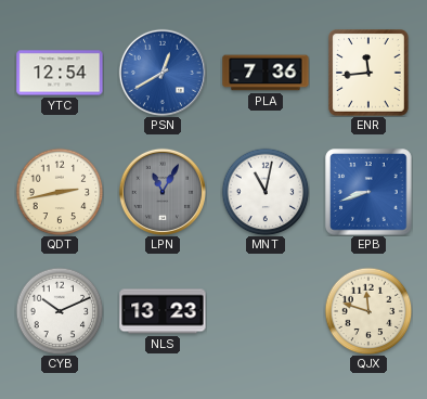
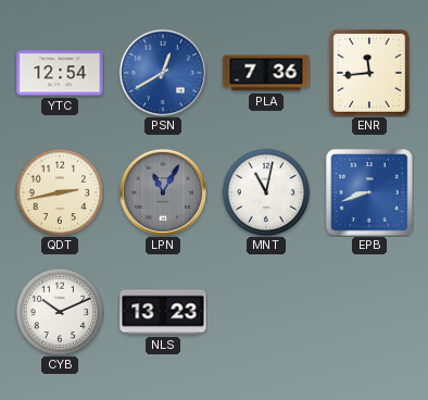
QJX: 11:48 -> none
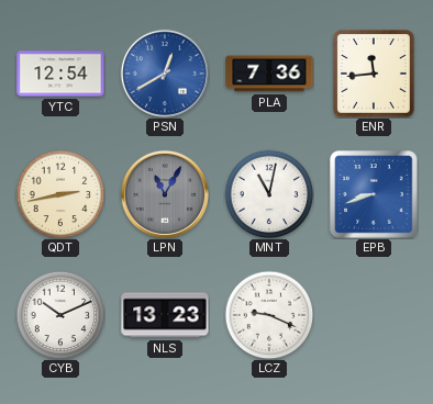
LCZ: none -> 9:19
